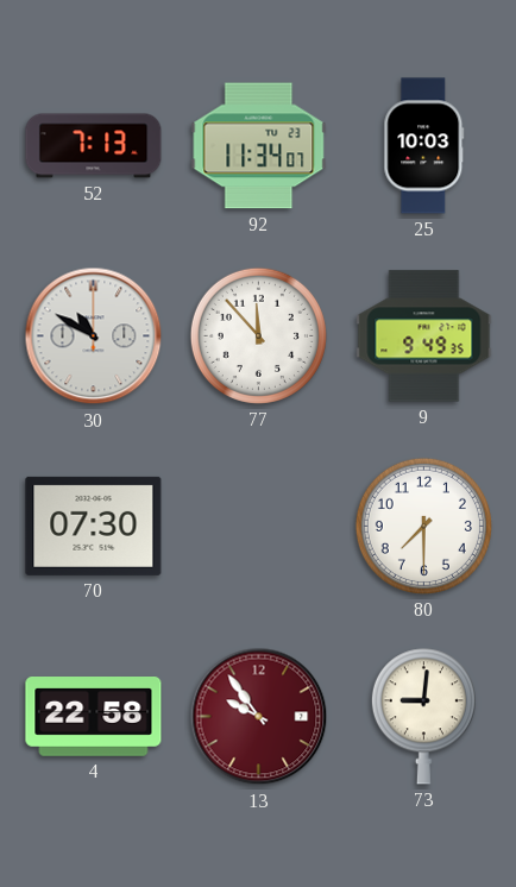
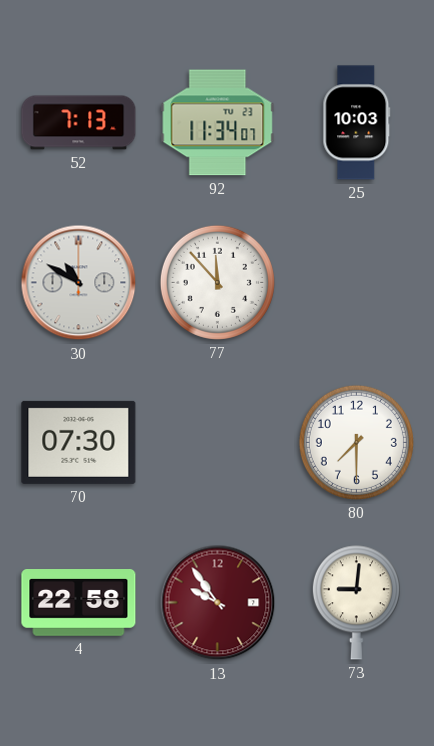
9: 9:49 -> none
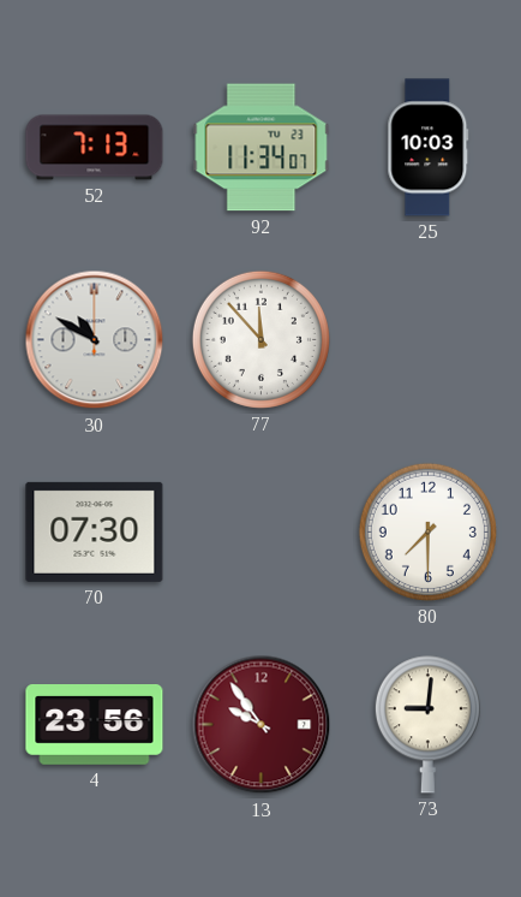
4: 22:58 -> 23:56
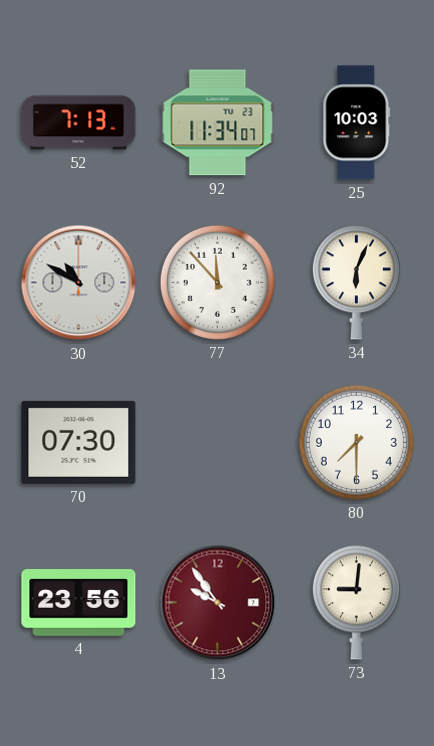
34: none -> 6:04
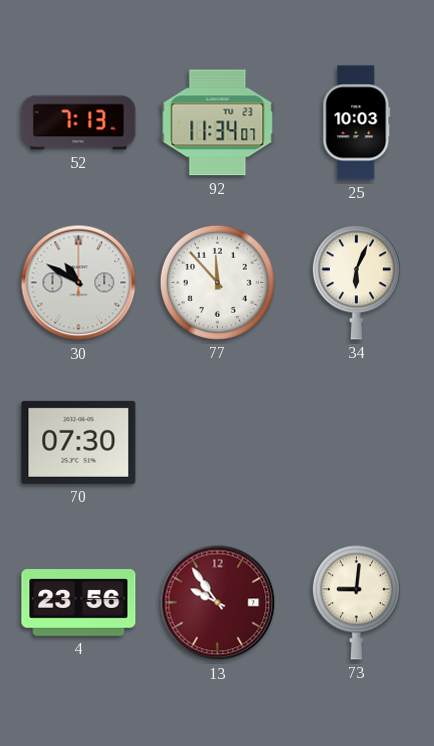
80: 7:30 -> none
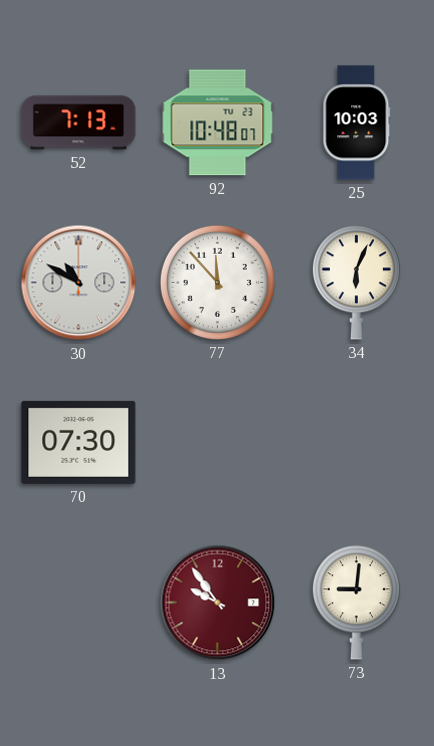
92: 11:34 -> 10:48
4: 23:56 -> none
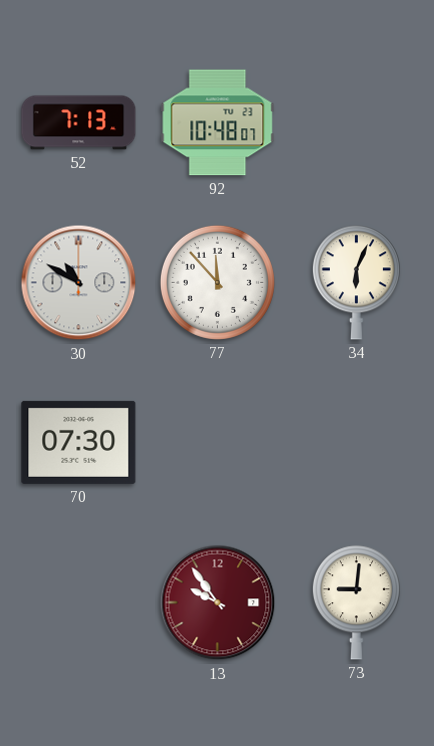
25: 10:03 -> none
